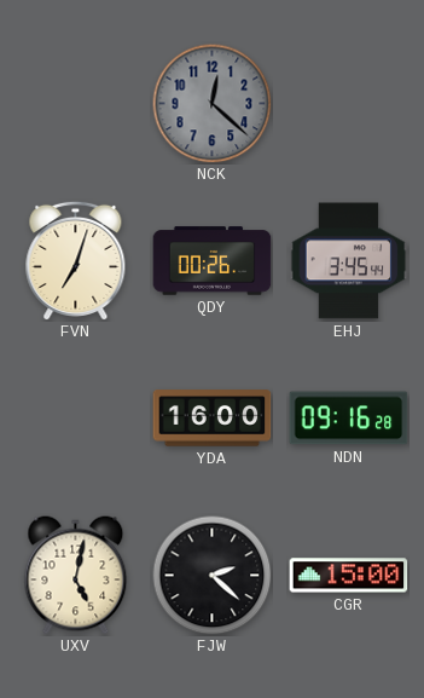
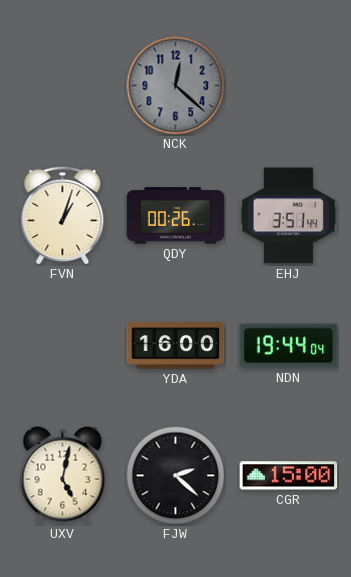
FVN: 7:03 -> 1:03
EHJ: 3:45 -> 3:51
NDN: 09:16 -> 19:44
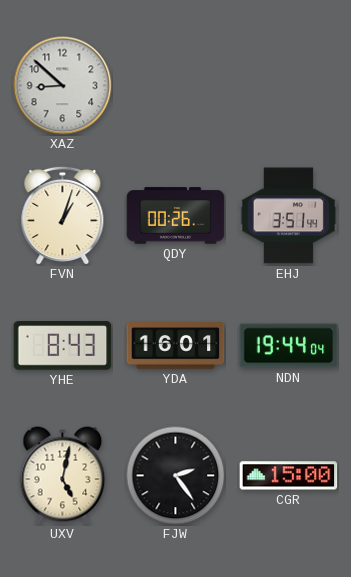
XAZ: none -> 8:52
NCK: 12:22 -> none
YHE: none -> 8:43
YDA: 16:00 -> 16:01
FJW: 2:22 -> 2:24
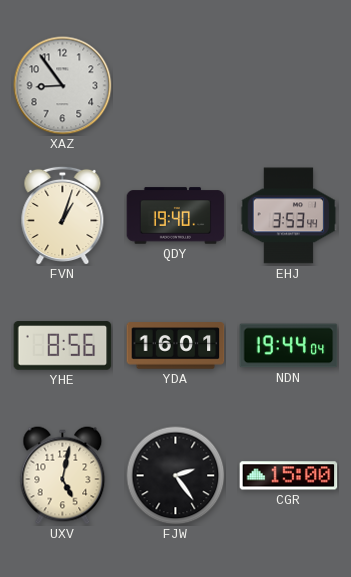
XAZ: 8:52 -> 8:54
QDY: 00:26 -> 19:40
EHJ: 3:51 -> 3:53
YHE: 8:43 -> 8:56
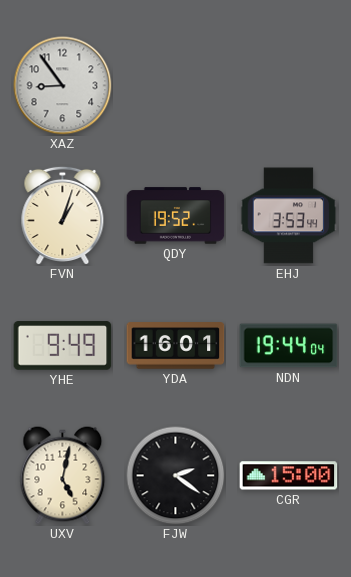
QDY: 19:40 -> 19:52
YHE: 8:56 -> 9:49
FJW: 2:24 -> 2:21
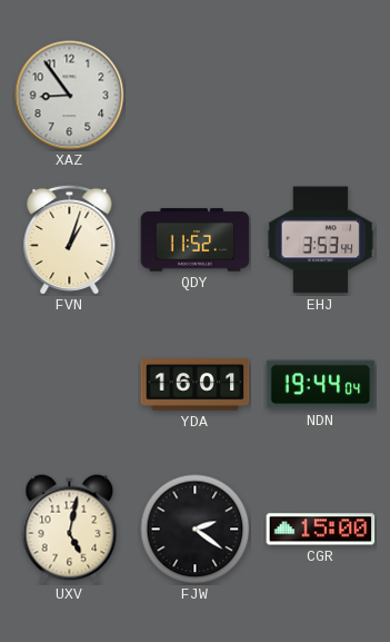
QDY: 19:52 -> 11:52
YHE: 9:49 -> none
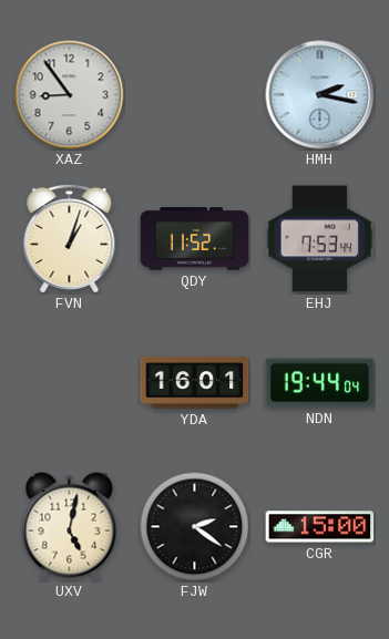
HMH: none -> 2:17
EHJ: 3:53 -> 7:53
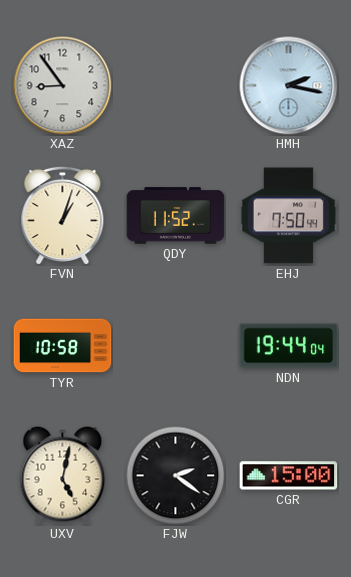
EHJ: 7:53 -> 7:50
TYR: none -> 10:58
YDA: 16:01 -> none
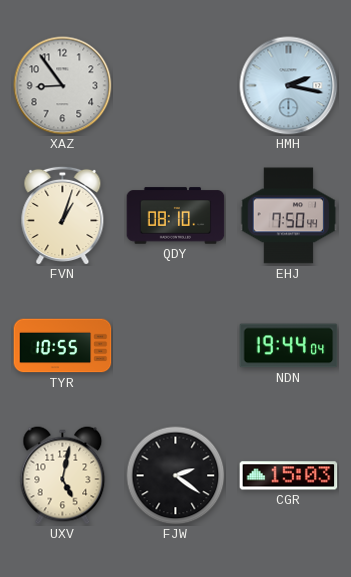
QDY: 11:52 -> 08:10
TYR: 10:58 -> 10:55
CGR: 15:00 -> 15:03
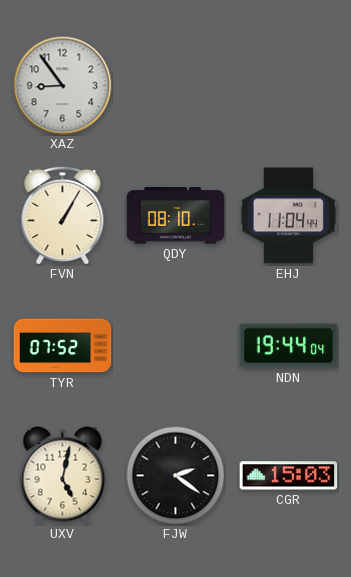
HMH: 2:17 -> none
FVN: 1:03 -> 1:05
EHJ: 7:50 -> 11:04
TYR: 10:55 -> 07:52
